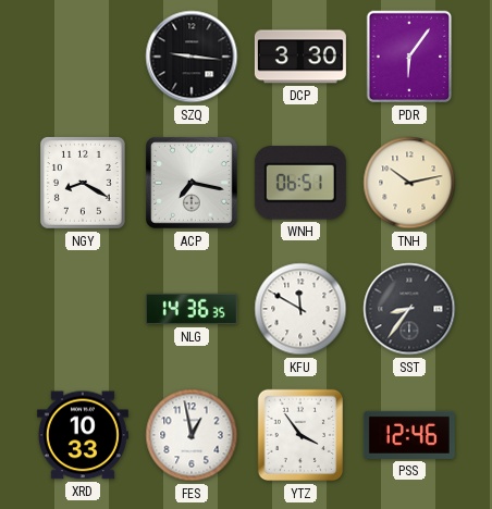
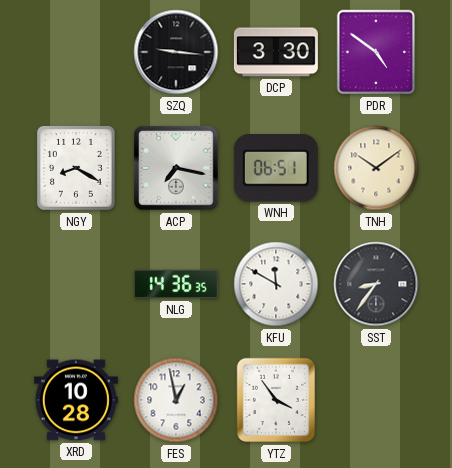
PDR: 6:06 -> 4:51
TNH: 10:13 -> 10:09
XRD: 10:33 -> 10:28
PSS: 12:46 -> none
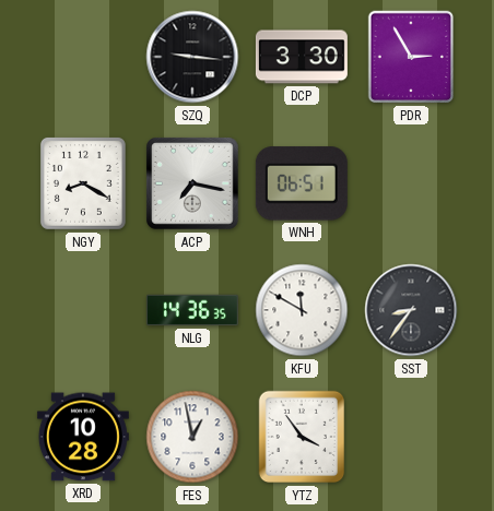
PDR: 4:51 -> 2:55
TNH: 10:09 -> none
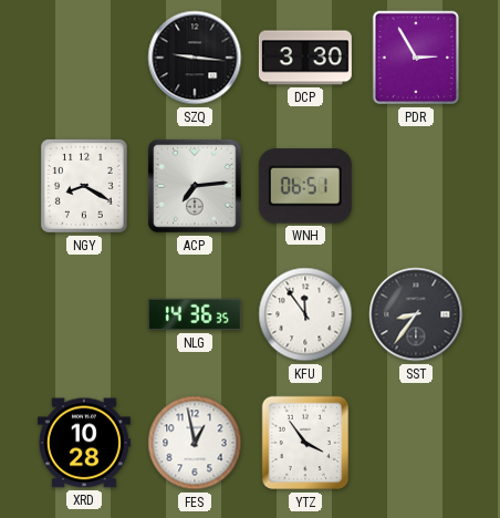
ACP: 7:17 -> 7:14
KFU: 11:50 -> 11:54
